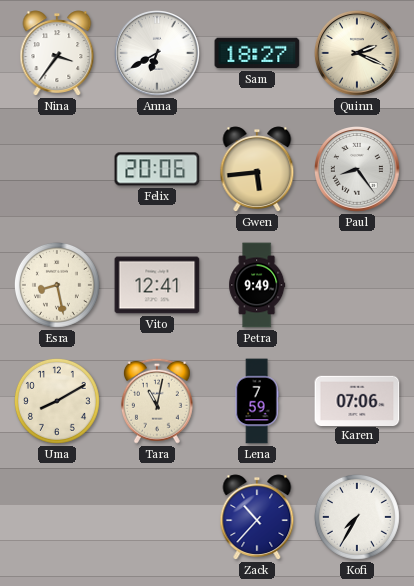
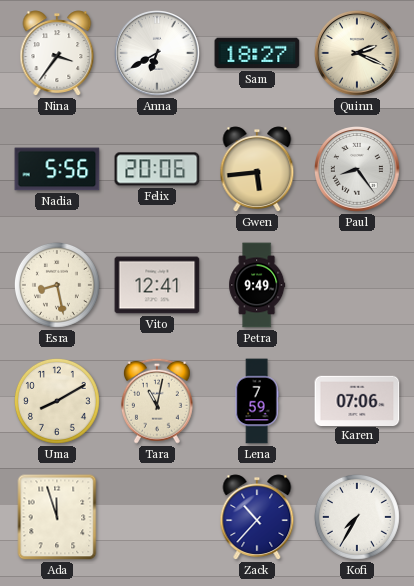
Nadia: none -> 5:56
Ada: none -> 11:57
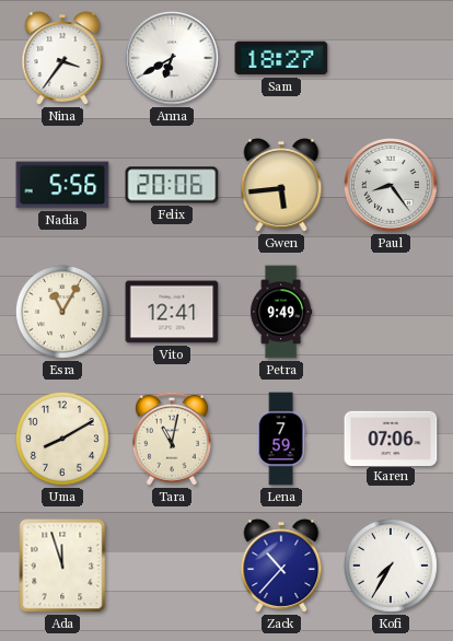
Quinn: 2:19 -> none
Esra: 8:28 -> 11:05
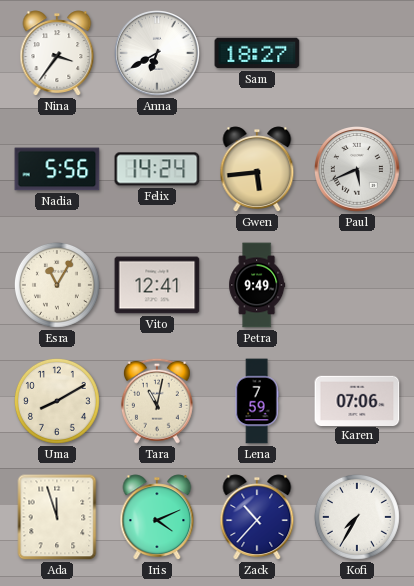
Felix: 20:06 -> 14:24
Paul: 8:24 -> 5:41
Iris: none -> 4:11
